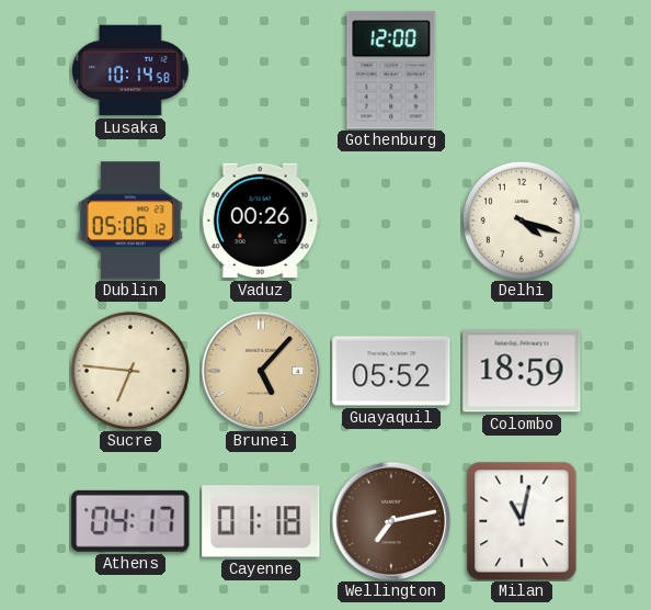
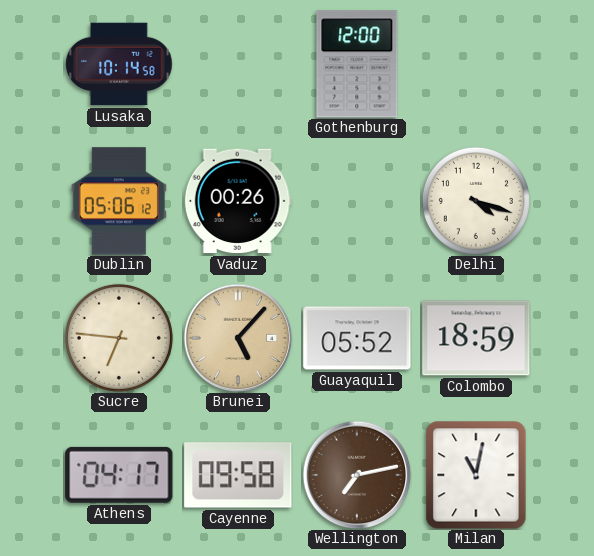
Cayenne: 01:18 -> 09:58
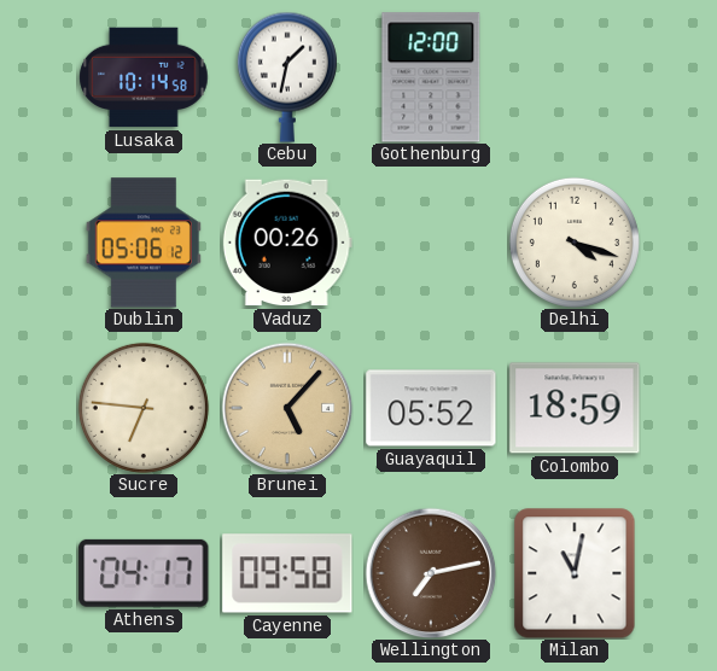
Cebu: none -> 1:32
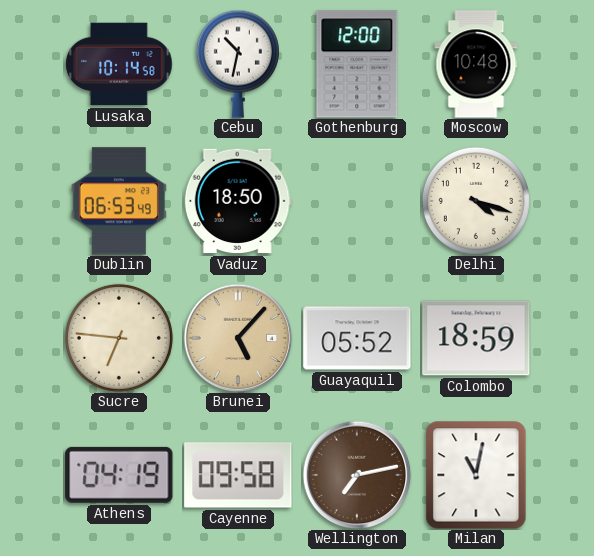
Cebu: 1:32 -> 10:32
Moscow: none -> 10:48
Dublin: 05:06 -> 06:53
Vaduz: 00:26 -> 18:50
Athens: 04:17 -> 04:19
